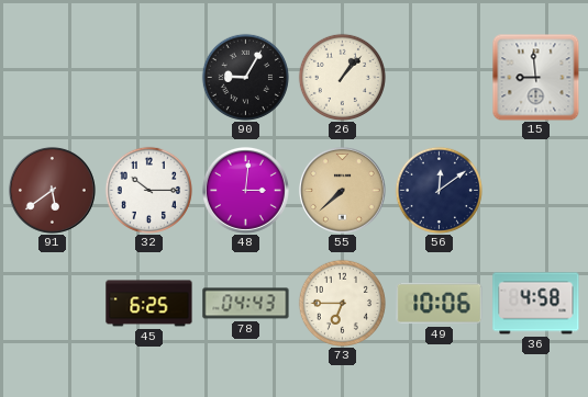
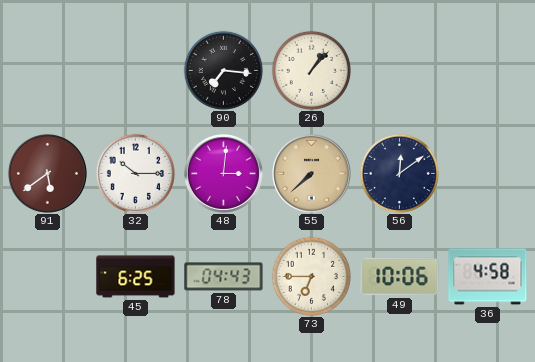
90: 9:05 -> 7:16
15: 8:59 -> none
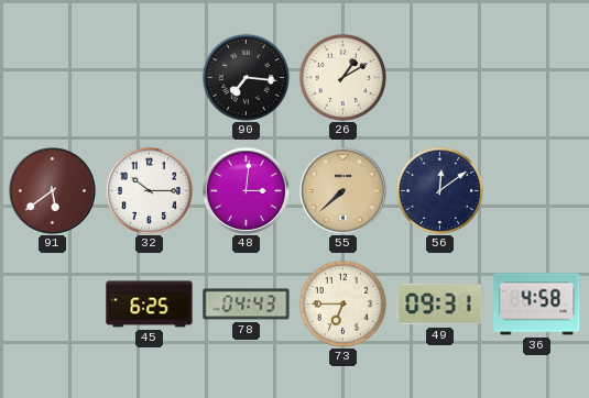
26: 1:07 -> 1:10
49: 10:06 -> 09:31
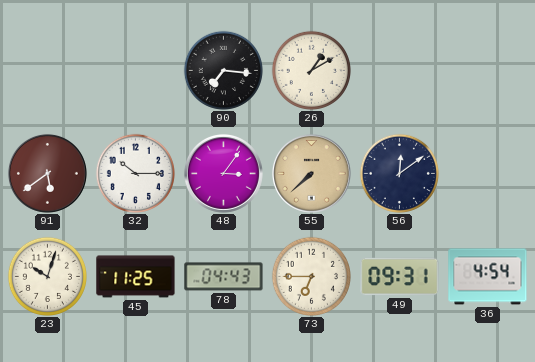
48: 3:01 -> 3:06
23: none -> 10:03
45: 6:25 -> 11:25
36: 4:58 -> 4:54
